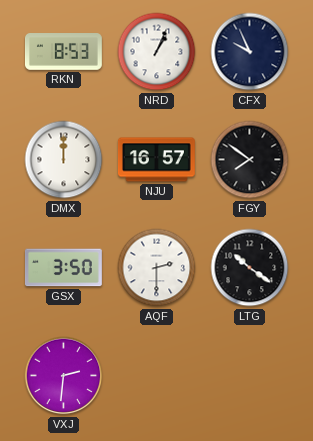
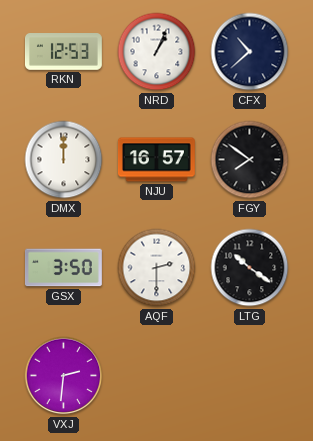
RKN: 8:53 -> 12:53
CFX: 9:56 -> 10:38
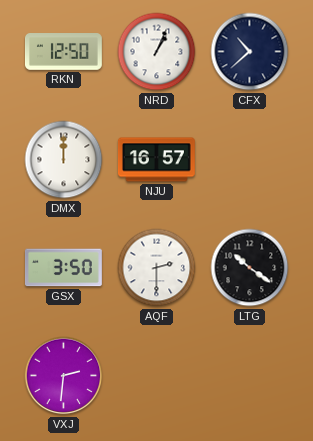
RKN: 12:53 -> 12:50
FGY: 7:51 -> none
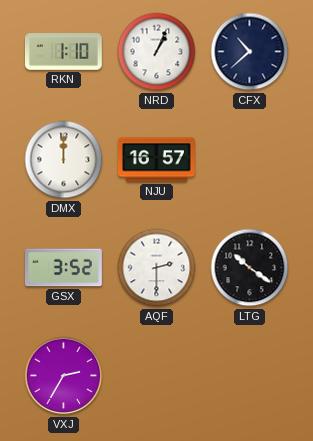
RKN: 12:50 -> 1:10
GSX: 3:50 -> 3:52
VXJ: 2:31 -> 2:35
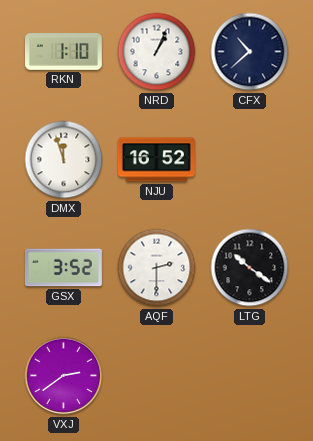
DMX: 12:00 -> 11:57
NJU: 16:57 -> 16:52
VXJ: 2:35 -> 2:39
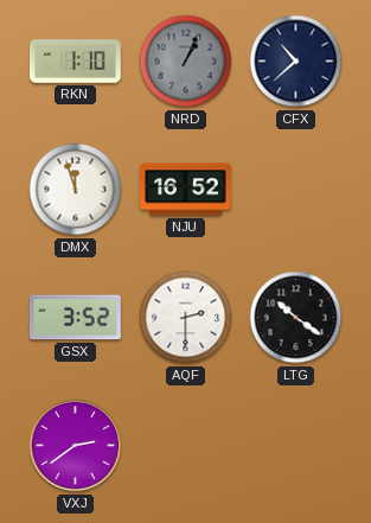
NRD dial: white -> grey
